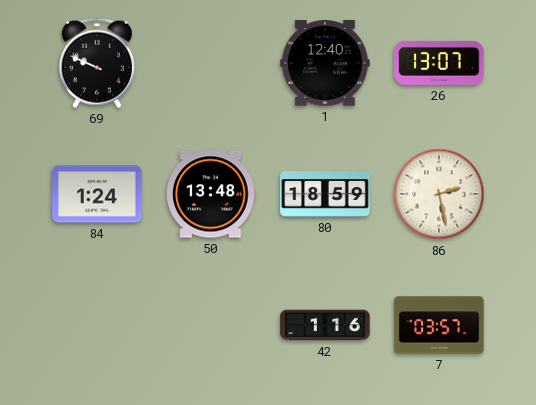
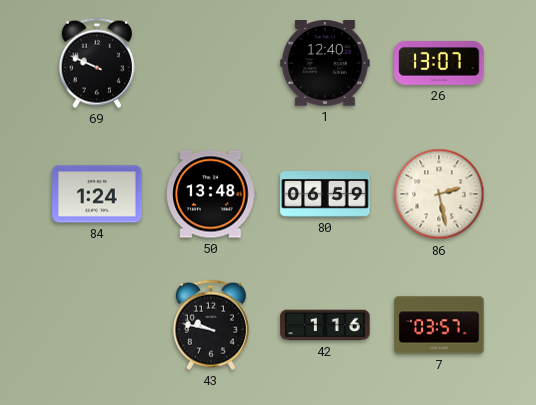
80: 18:59 -> 06:59
43: none -> 9:47
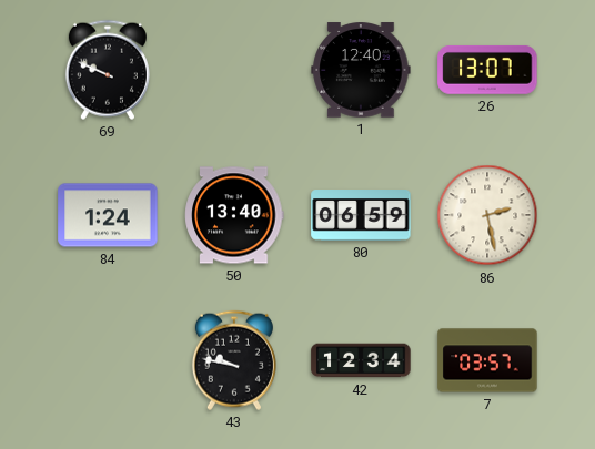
50: 13:48 -> 13:40
42: 1:16 -> 12:34
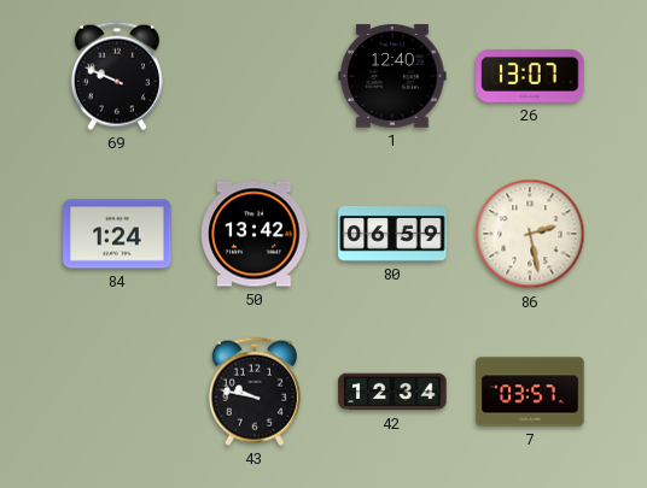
50: 13:40 -> 13:42
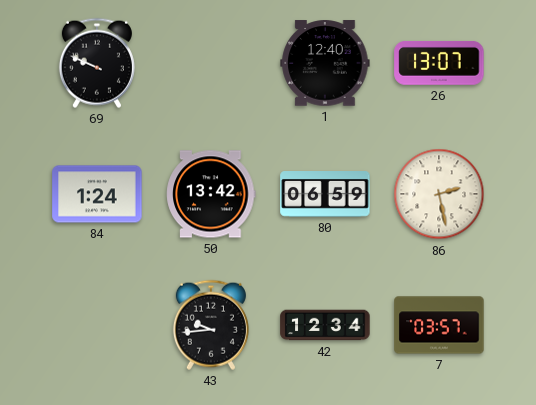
43: 9:47 -> 9:44
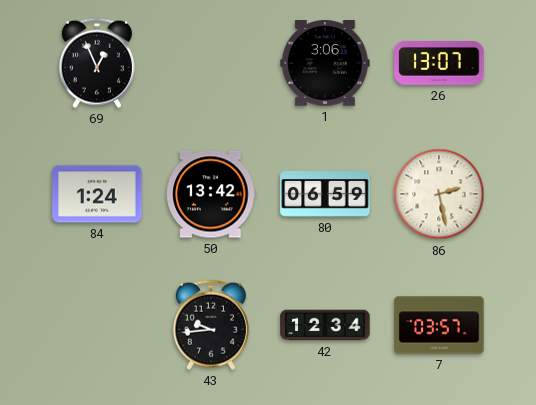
69: 9:49 -> 12:56
1: 12:40 -> 3:06
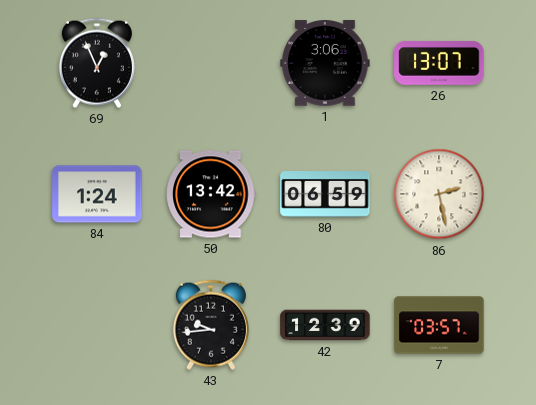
42: 12:34 -> 12:39
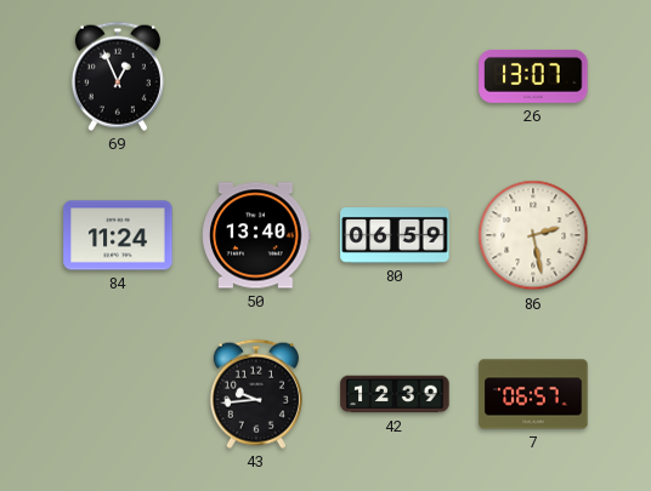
1: 3:06 -> none
84: 1:24 -> 11:24
50: 13:42 -> 13:40
7: 03:57 -> 06:57
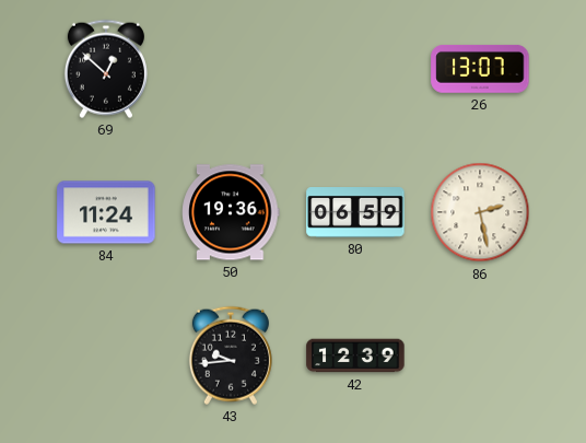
69: 12:56 -> 12:52
50: 13:40 -> 19:36
7: 06:57 -> none
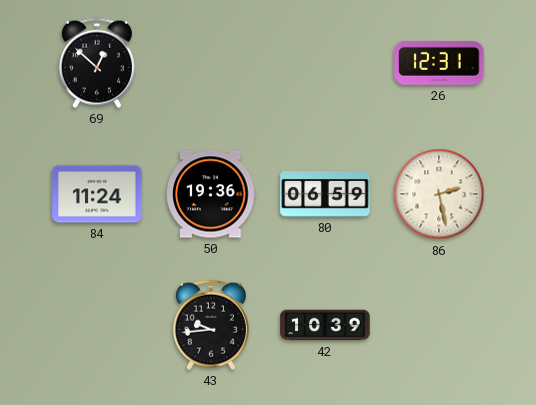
26: 13:07 -> 12:31
42: 12:39 -> 10:39
